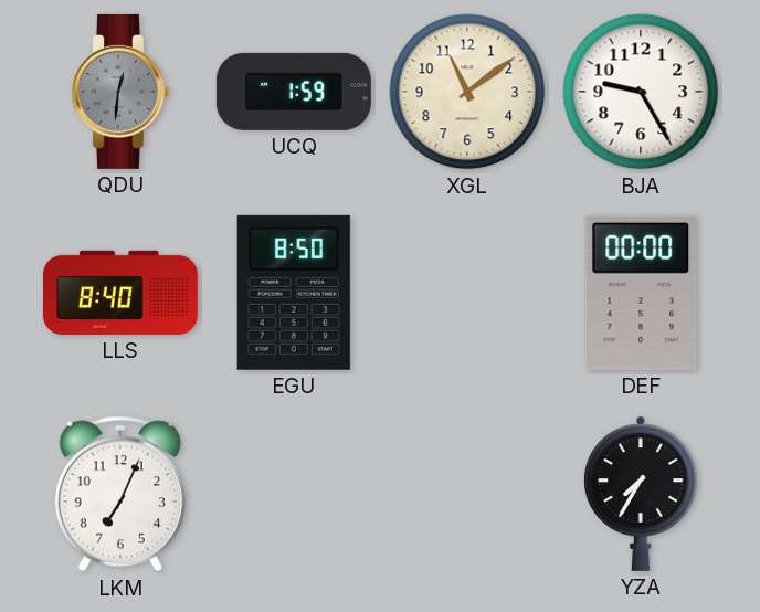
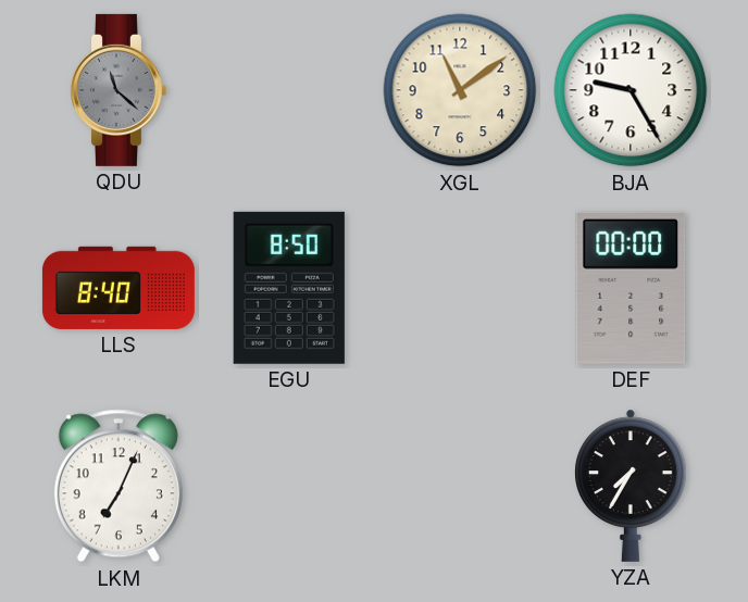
QDU: 12:31 -> 11:22
UCQ: 1:59 -> none
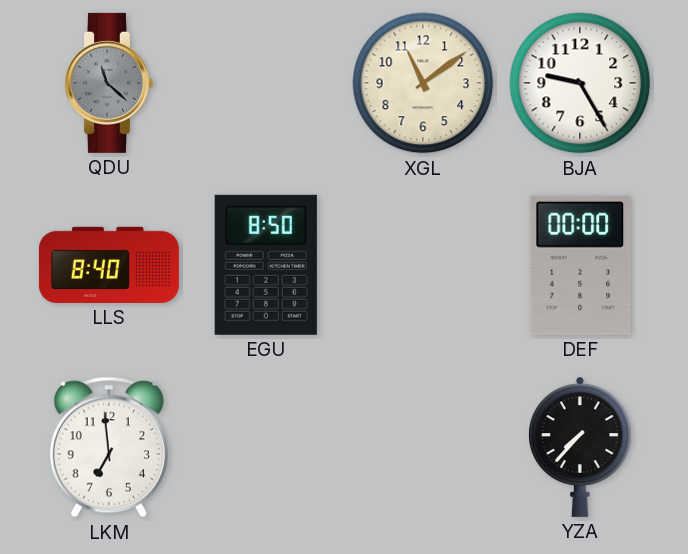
LKM: 7:04 -> 6:59
YZA: 7:35 -> 7:37
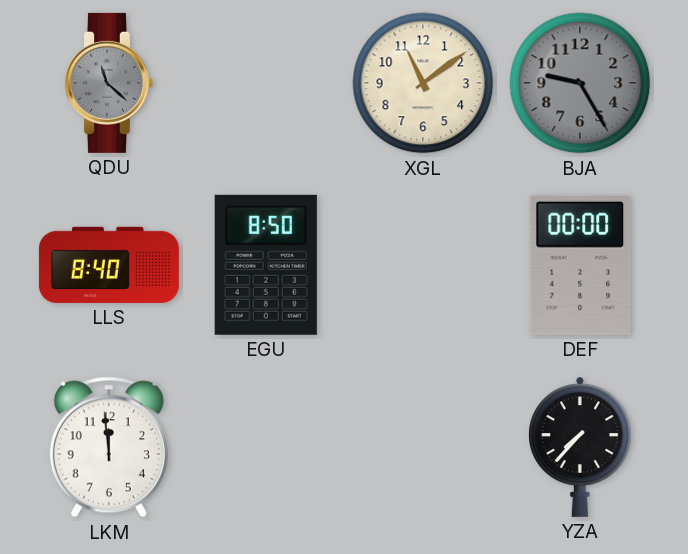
BJA dial: white -> grey
LKM: 6:59 -> 11:59
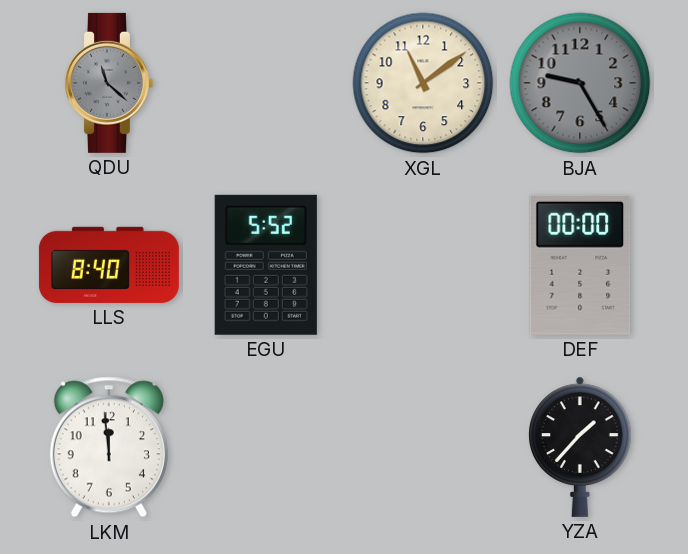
EGU: 8:50 -> 5:52
YZA: 7:37 -> 1:37
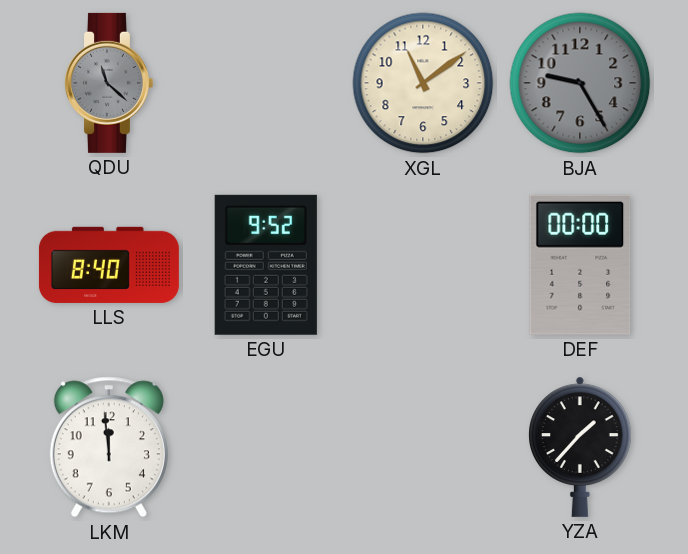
EGU: 5:52 -> 9:52
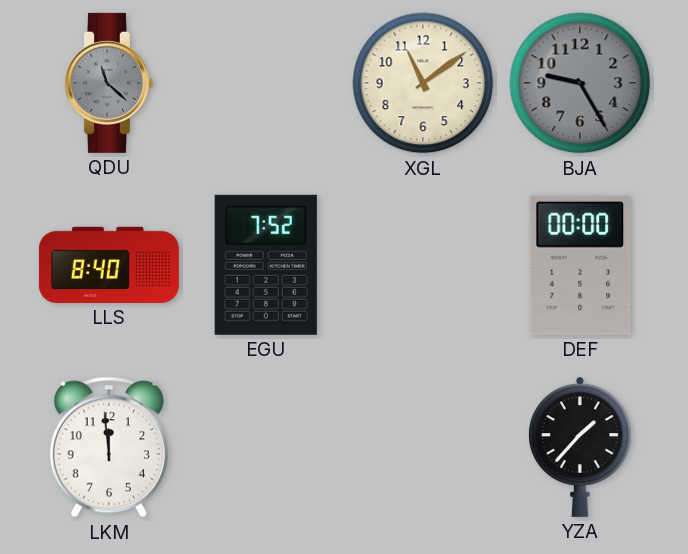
EGU: 9:52 -> 7:52
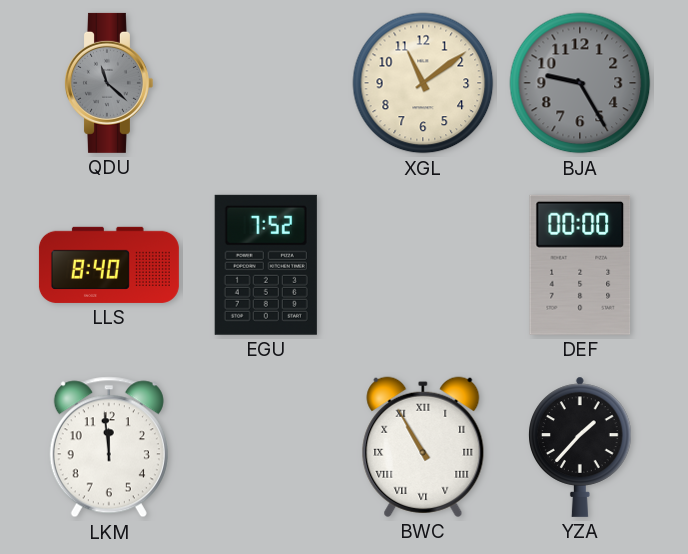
BWC: none -> 10:55
